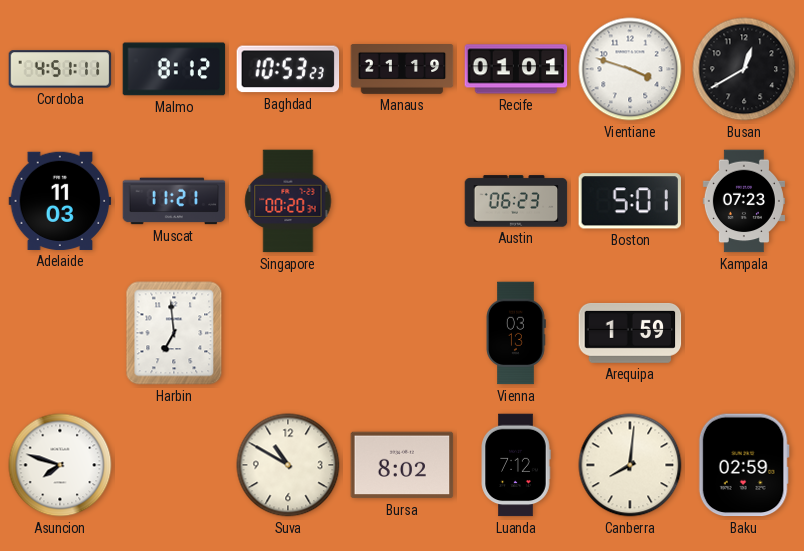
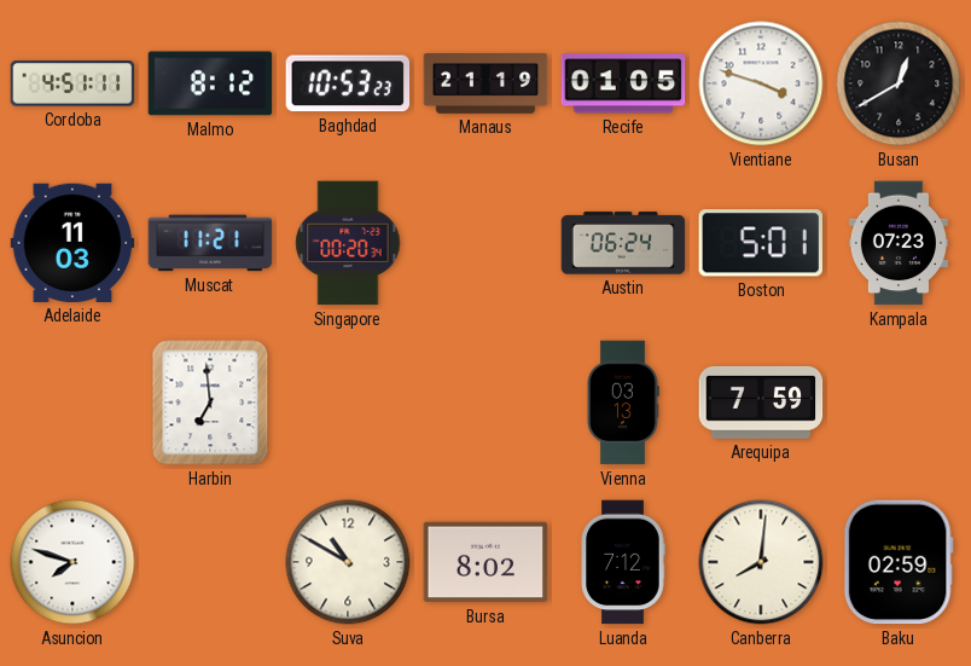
Recife: 01:01 -> 01:05
Austin: 06:23 -> 06:24
Arequipa: 1:59 -> 7:59
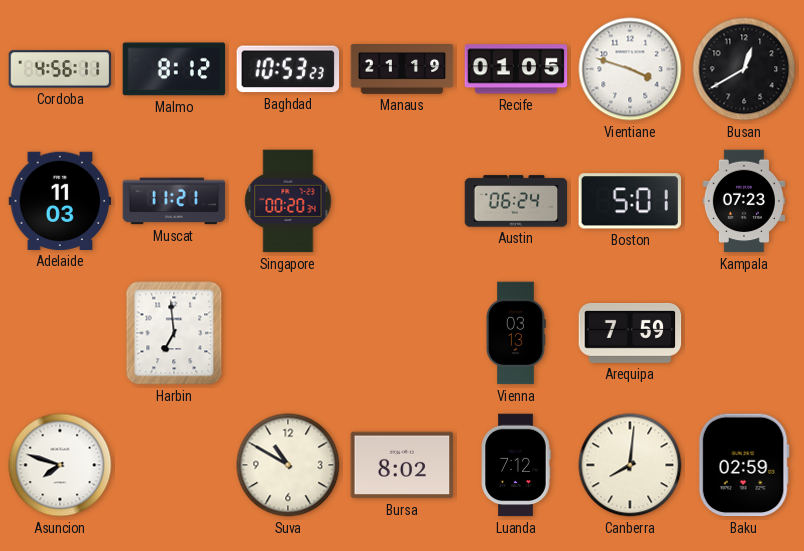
Cordoba: 4:51 -> 4:56
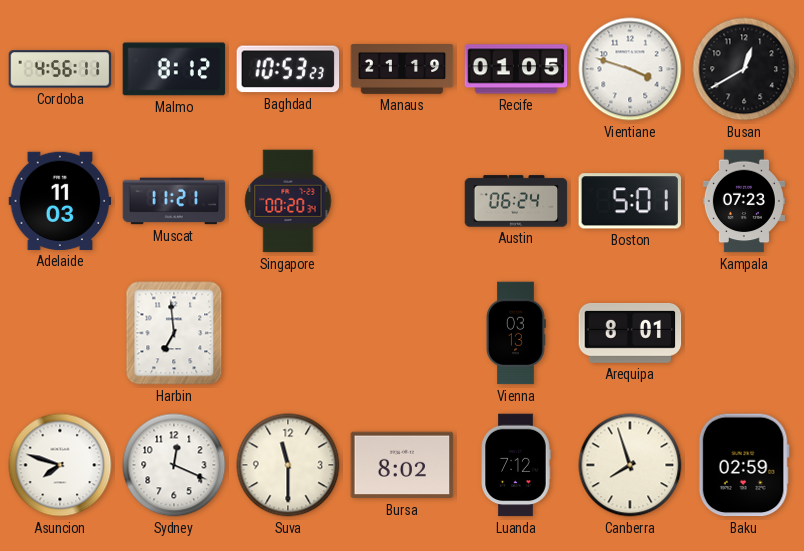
Arequipa: 7:59 -> 8:01
Sydney: none -> 12:19
Suva: 10:50 -> 11:30
Canberra: 8:01 -> 7:57
